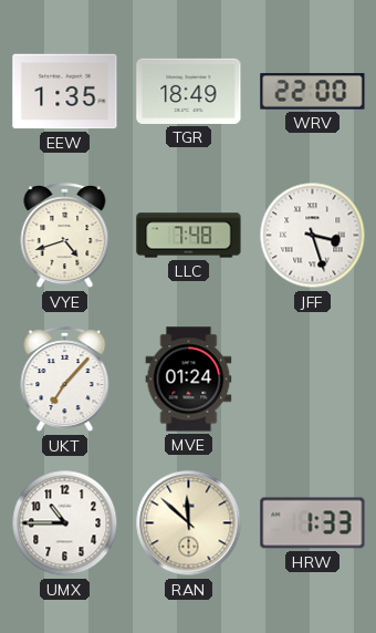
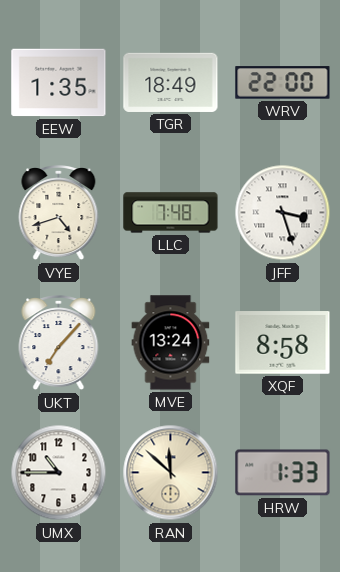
MVE: 01:24 -> 13:24
XQF: none -> 8:58
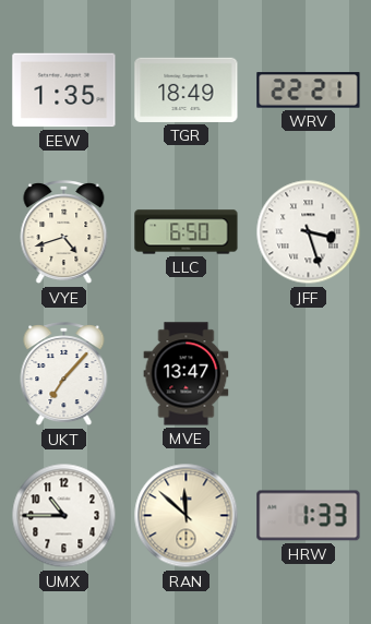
WRV: 22:00 -> 22:21
LLC: 7:48 -> 6:50
MVE: 13:24 -> 13:47
XQF: 8:58 -> none
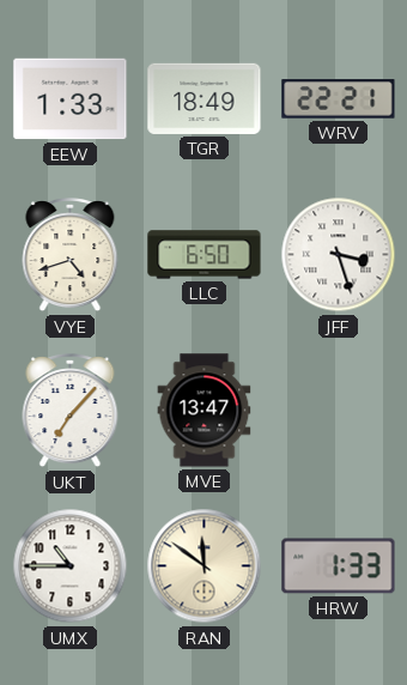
EEW: 1:35 -> 1:33
RAN: 11:52 -> 11:51
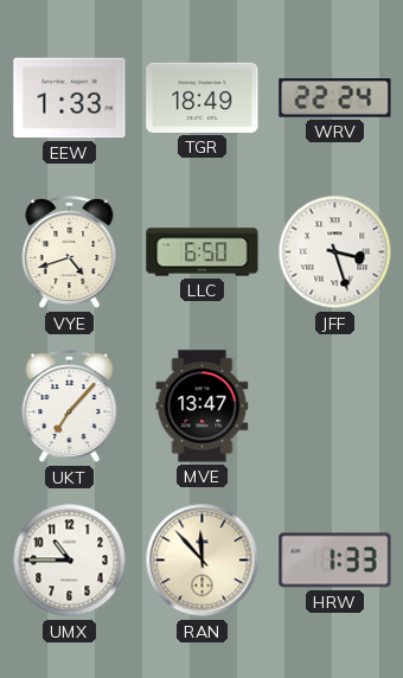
WRV: 22:21 -> 22:24
RAN: 11:51 -> 11:53
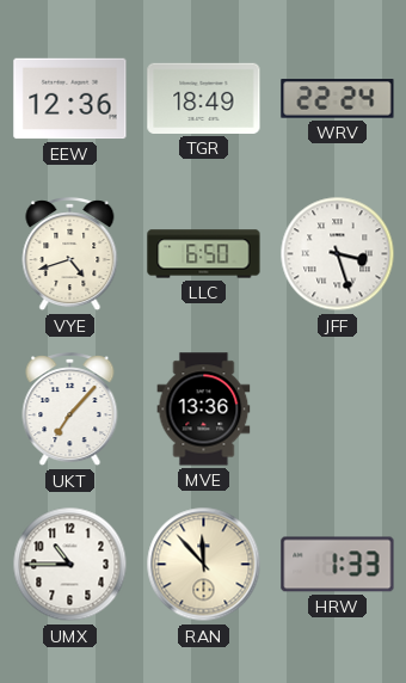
EEW: 1:33 -> 12:36
MVE: 13:47 -> 13:36
